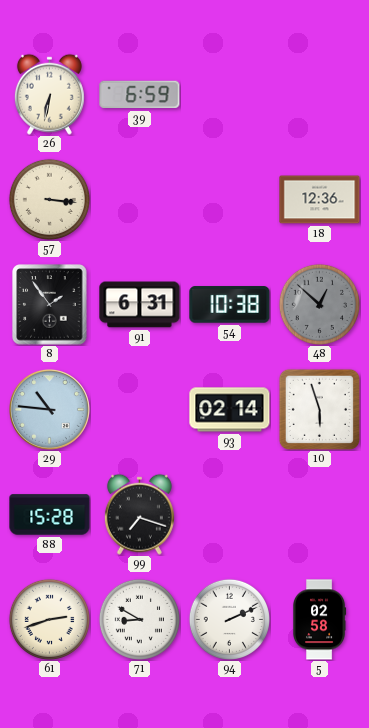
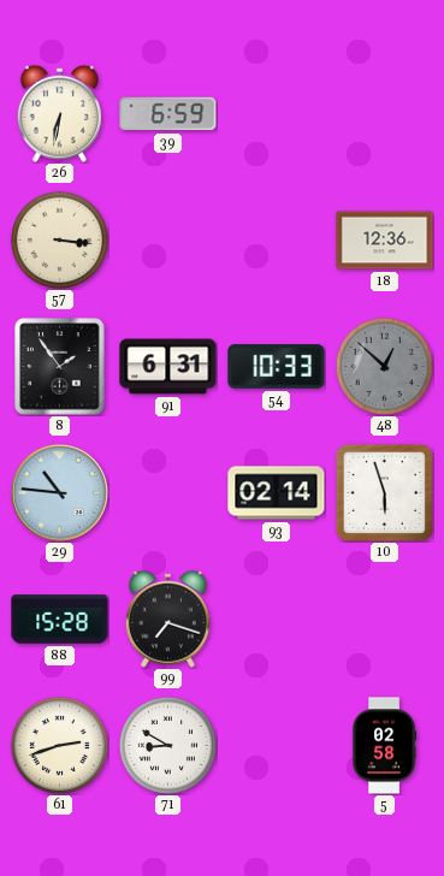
54: 10:38 -> 10:33
94: 2:11 -> none
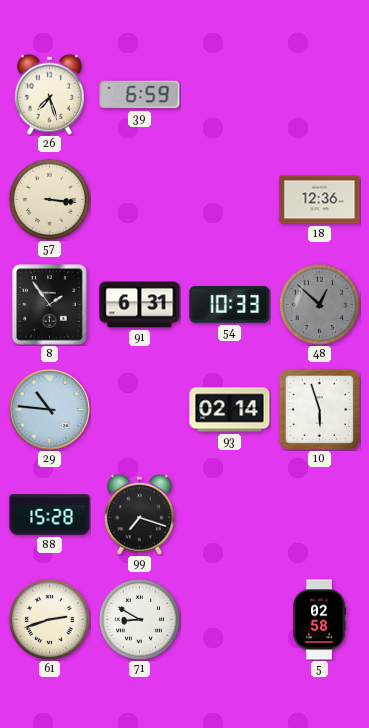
26: 6:32 -> 7:27
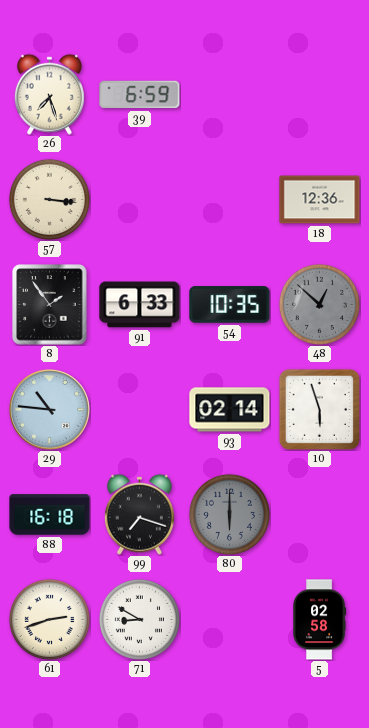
91: 6:31 -> 6:33
54: 10:33 -> 10:35
88: 15:28 -> 16:18
80: none -> 6:00
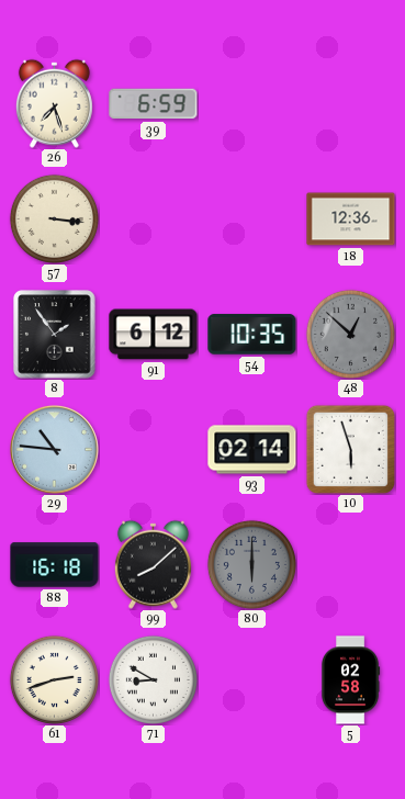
91: 6:33 -> 6:12
99: 7:18 -> 8:08
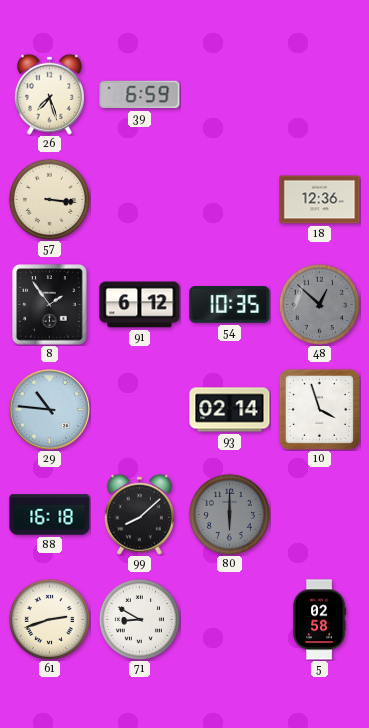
10: 5:57 -> 3:57
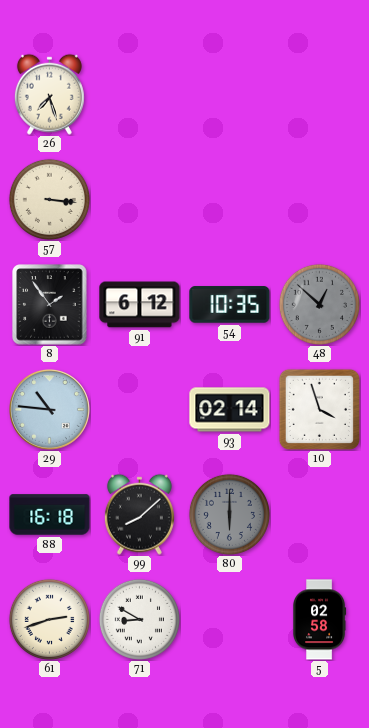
39: 6:59 -> none
18: 12:36 -> none
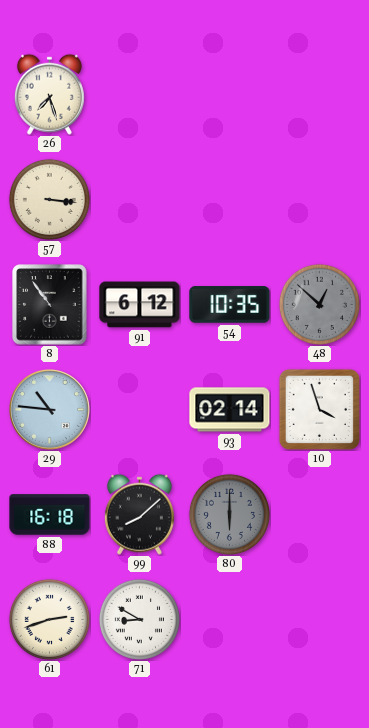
8: 1:54 -> 10:54
5: 02:58 -> none
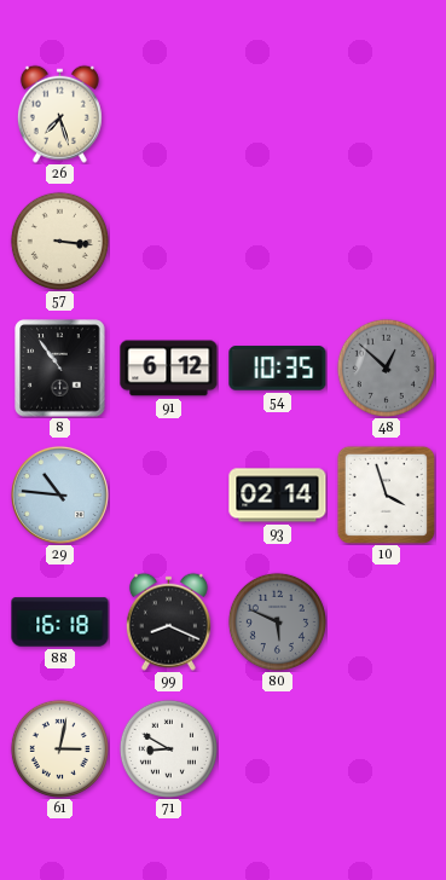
99: 8:08 -> 8:19
80: 6:00 -> 5:49
61: 2:42 -> 3:02
